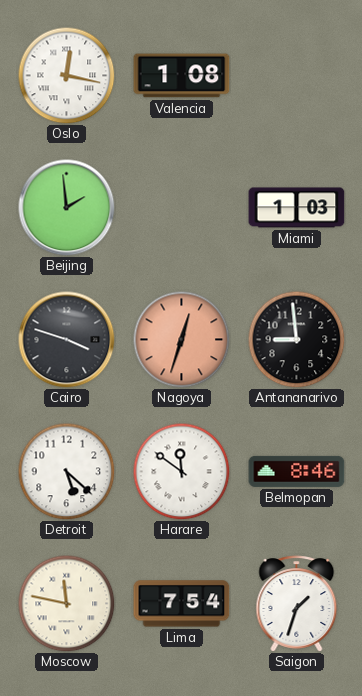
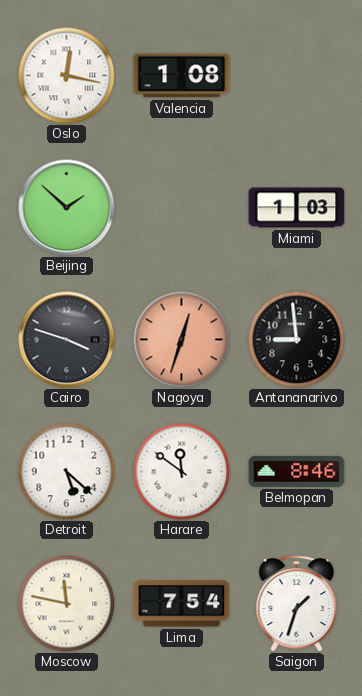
Beijing: 1:59 -> 1:52
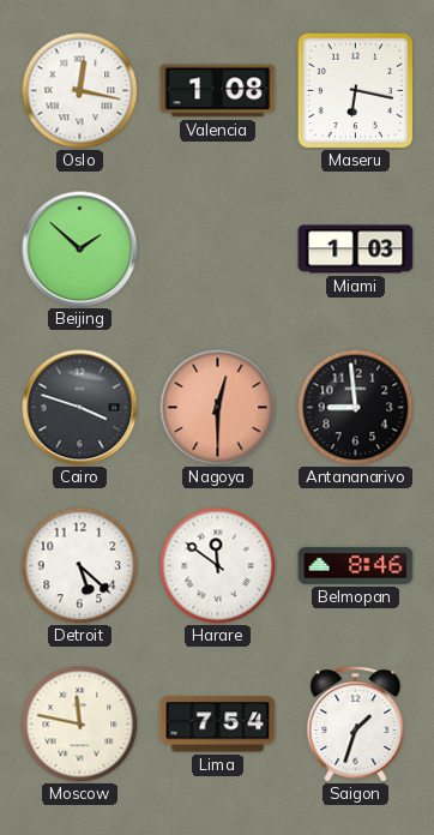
Maseru: none -> 6:17
Nagoya: 12:33 -> 12:30
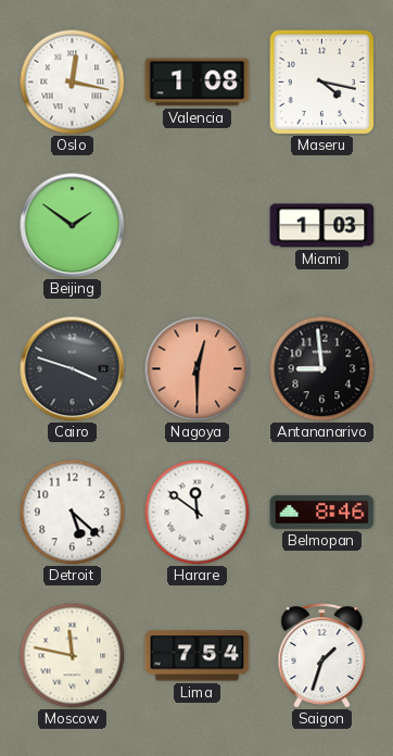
Maseru: 6:17 -> 4:17
Beijing: 1:52 -> 1:51
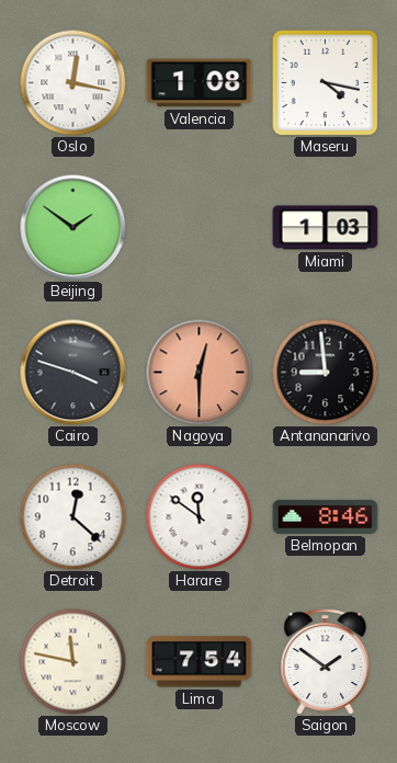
Detroit: 5:22 -> 12:22
Saigon: 1:33 -> 1:51
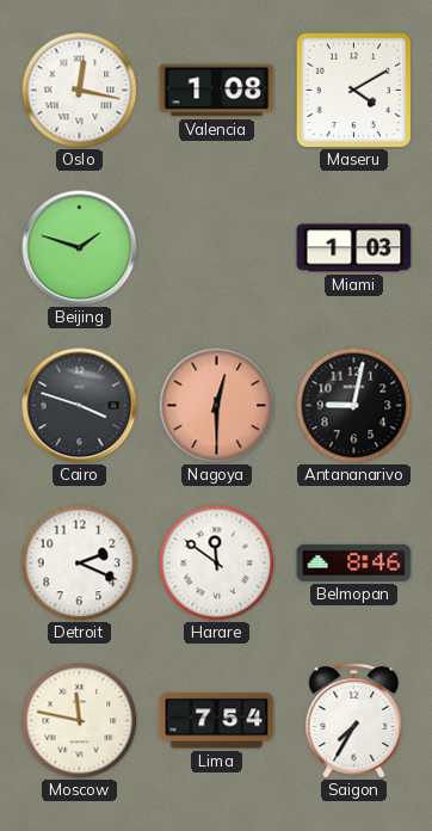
Maseru: 4:17 -> 4:10
Beijing: 1:51 -> 1:48
Antananarivo: 8:59 -> 9:02
Detroit: 12:22 -> 2:19
Saigon: 1:51 -> 7:35
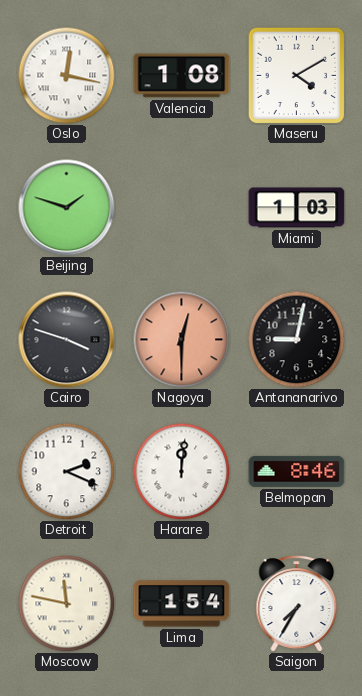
Harare: 11:51 -> 12:01
Lima: 7:54 -> 1:54
